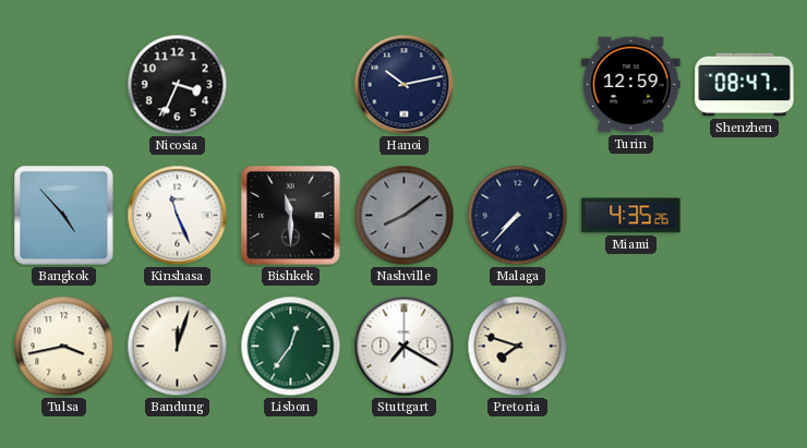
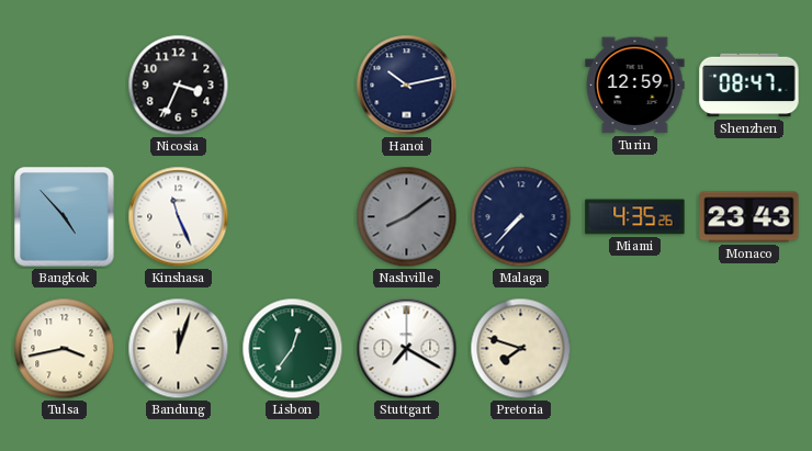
Bishkek: 11:30 -> none
Monaco: none -> 23:43
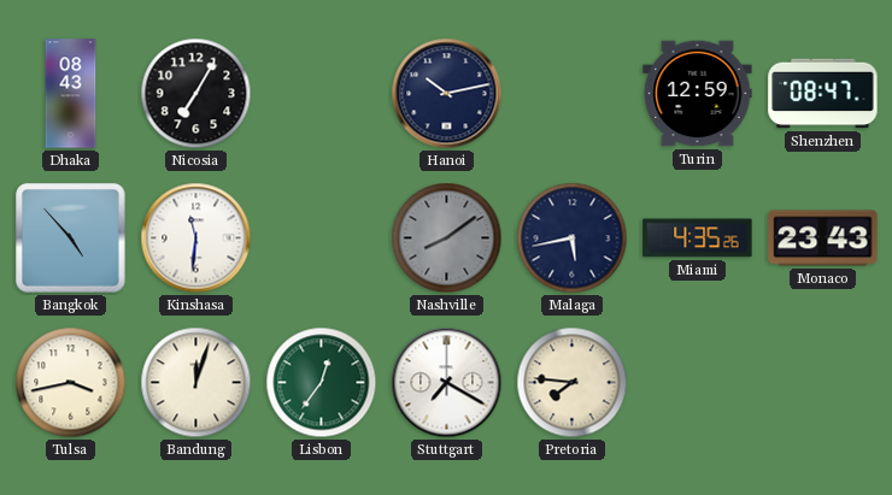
Dhaka: none -> 08:43
Nicosia: 3:34 -> 7:05
Kinshasa: 11:26 -> 11:31
Malaga: 7:37 -> 5:43
Pretoria: 7:48 -> 7:46
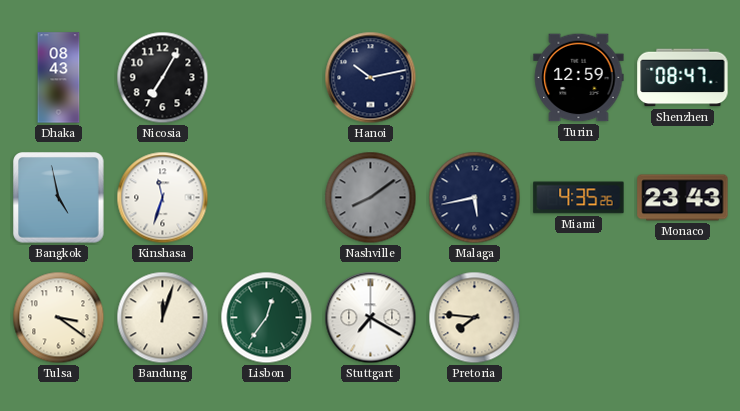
Bangkok: 4:53 -> 4:58
Kinshasa: 11:31 -> 11:33
Tulsa: 3:43 -> 3:21
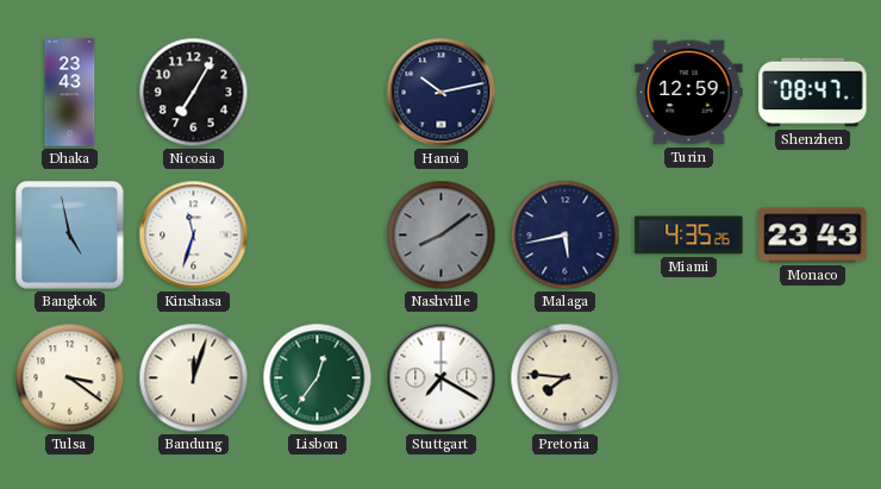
Dhaka: 08:43 -> 23:43
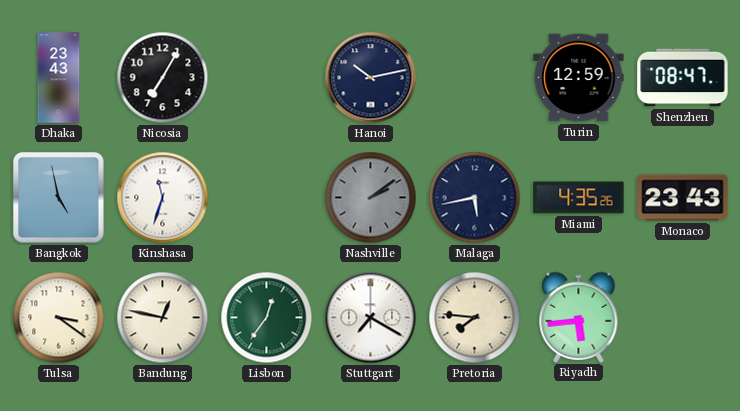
Nashville: 8:09 -> 2:09
Bandung: 12:03 -> 12:47
Riyadh: none -> 5:44
